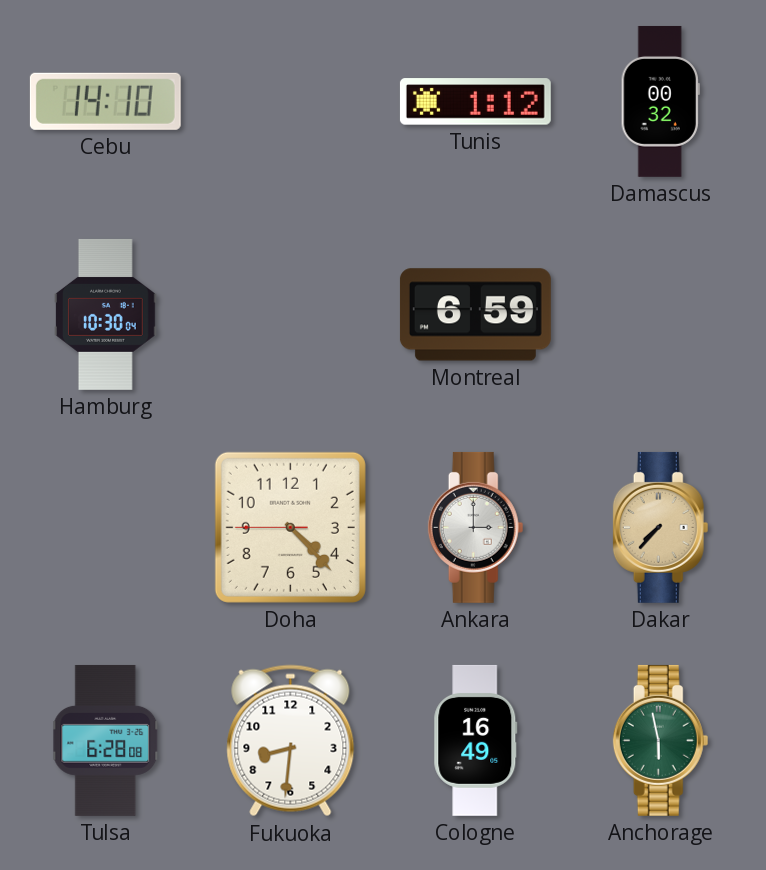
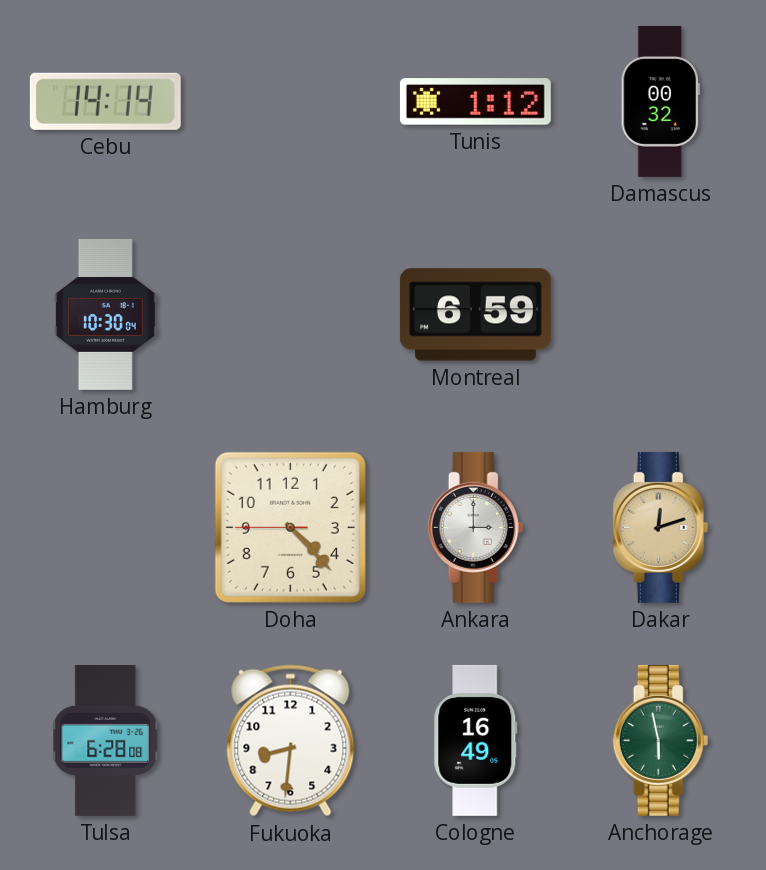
Cebu: 14:10 -> 14:14
Dakar: 7:37 -> 12:12
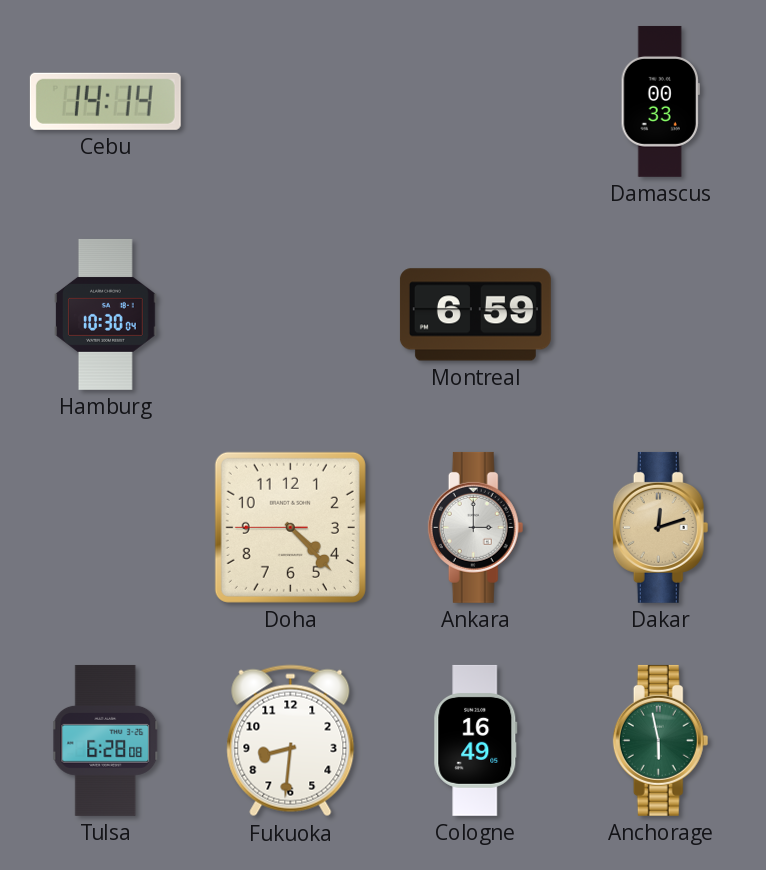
Tunis: 1:12 -> none
Damascus: 00:32 -> 00:33
